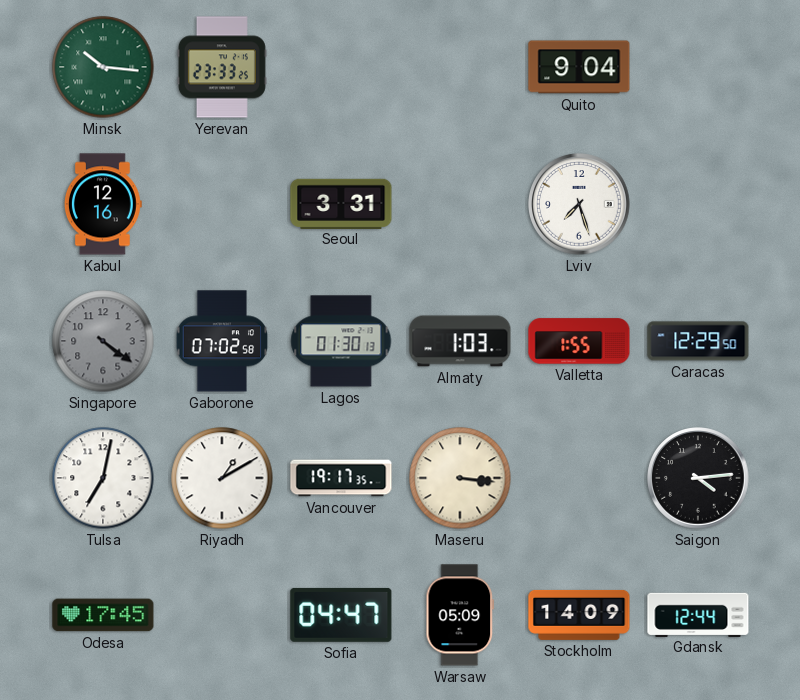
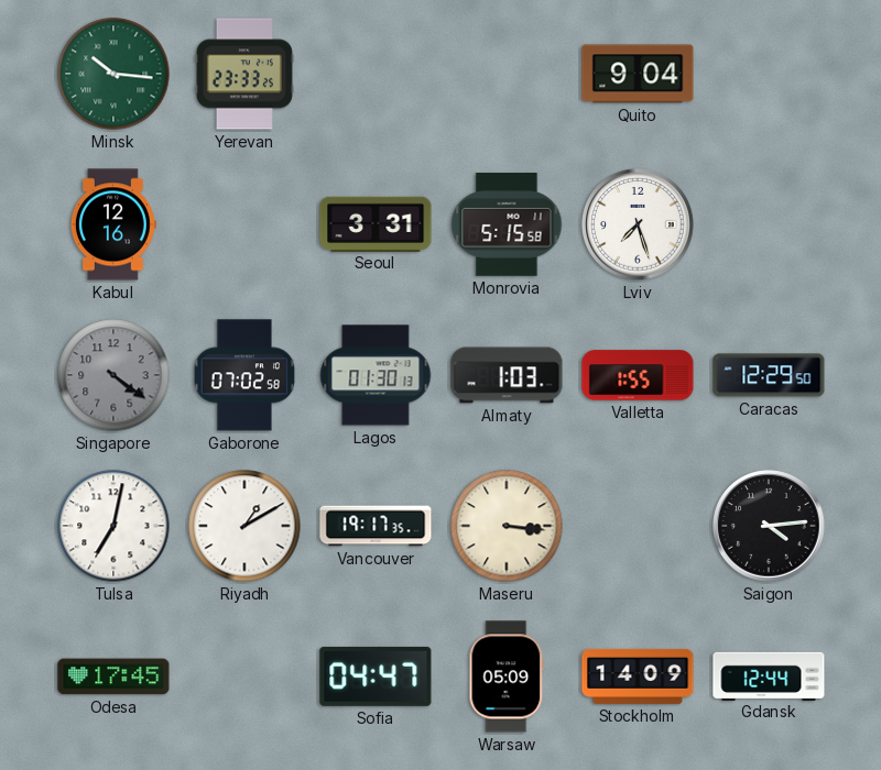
Monrovia: none -> 5:15
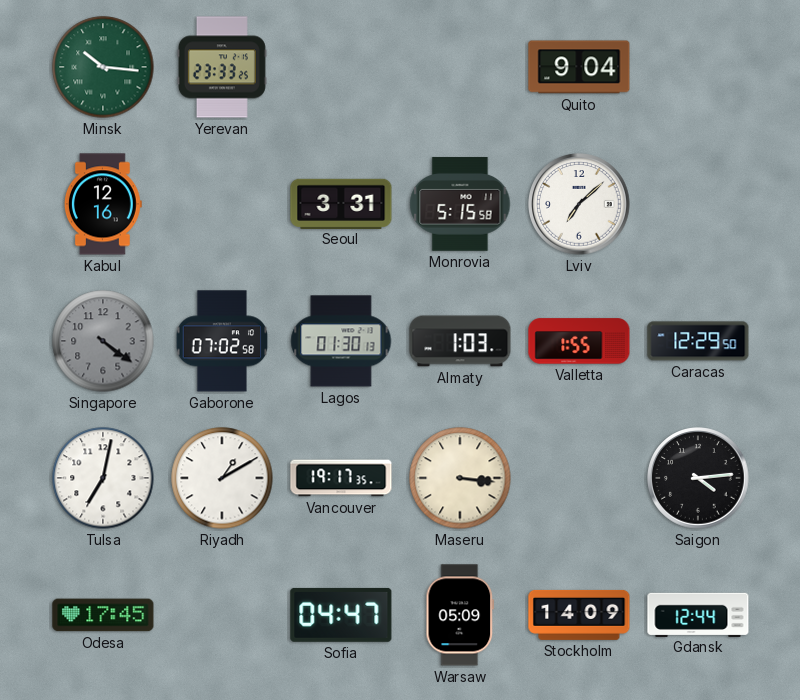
Lviv: 7:27 -> 7:08
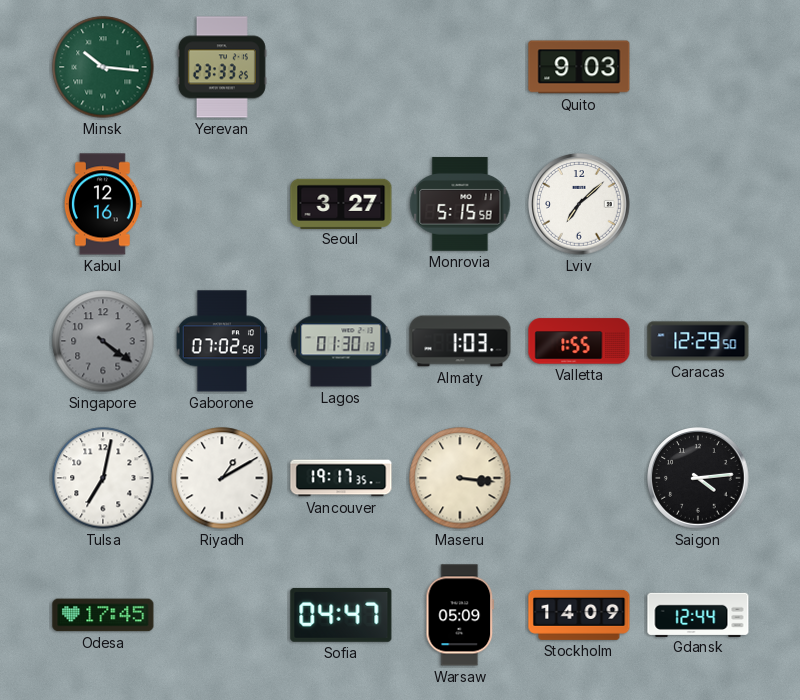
Quito: 9:04 -> 9:03
Seoul: 3:31 -> 3:27
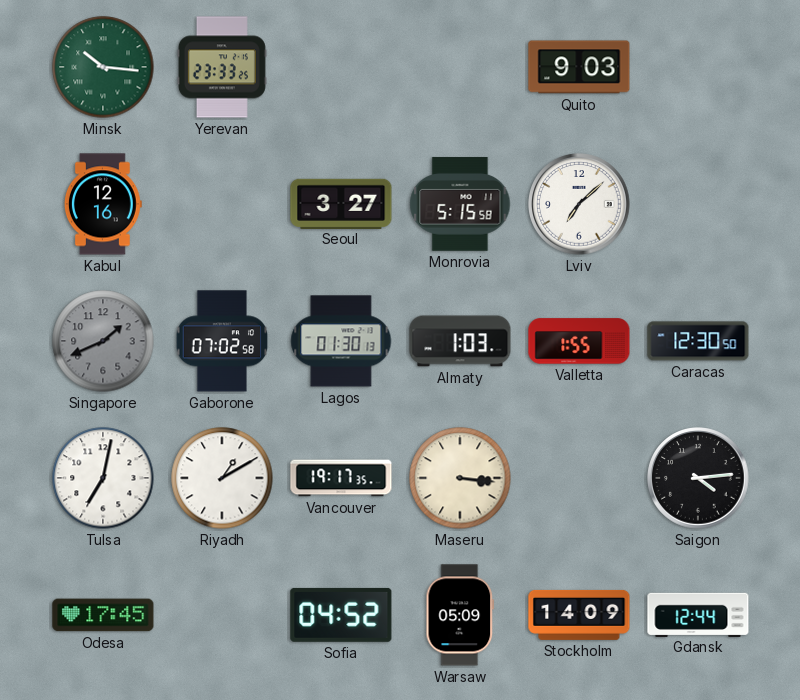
Singapore: 4:21 -> 1:41
Caracas: 12:29 -> 12:30
Sofia: 04:47 -> 04:52
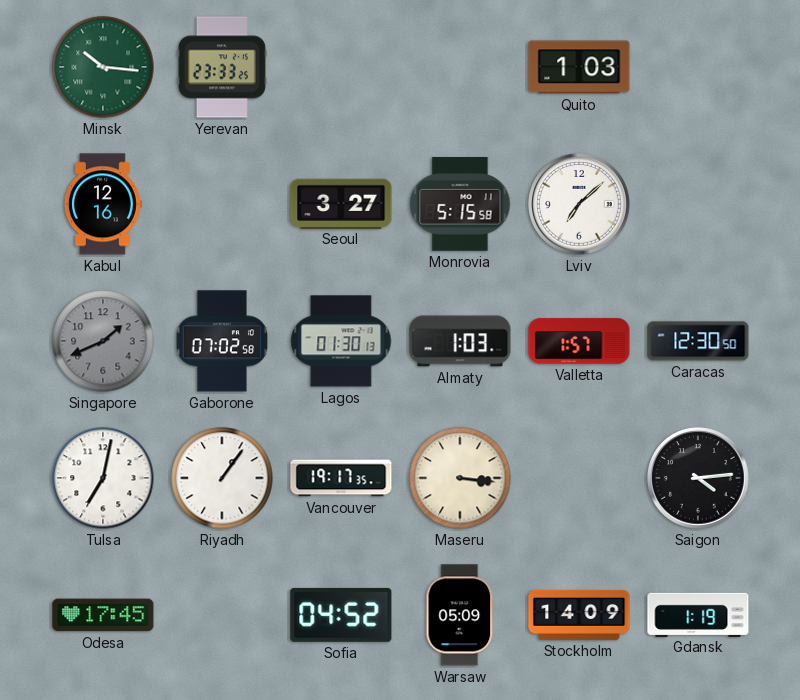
Quito: 9:03 -> 1:03
Valletta: 1:55 -> 1:57
Riyadh: 1:10 -> 1:06
Gdansk: 12:44 -> 1:19
